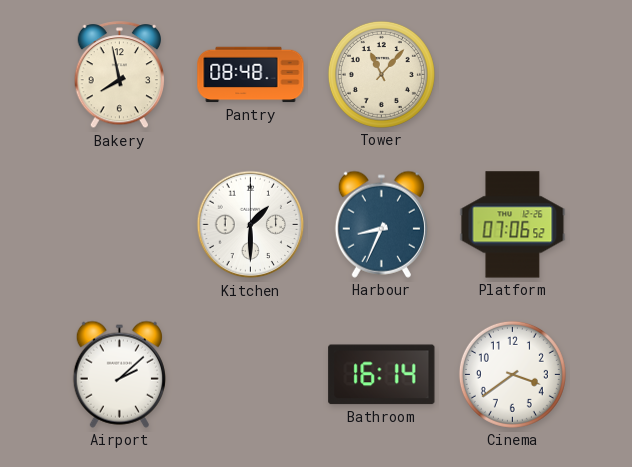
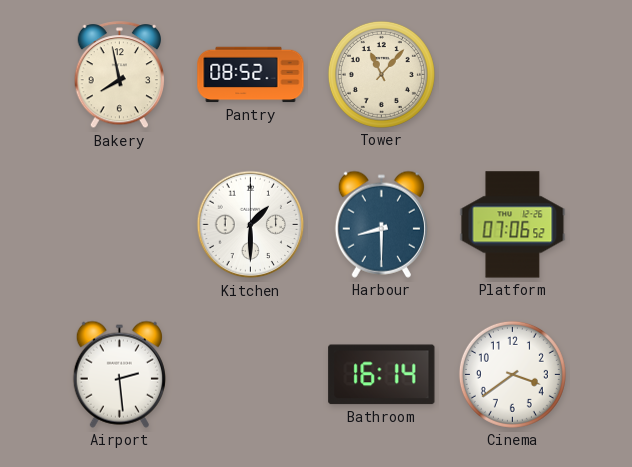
Pantry: 08:48 -> 08:52
Harbour: 8:34 -> 8:30
Airport: 2:08 -> 2:29
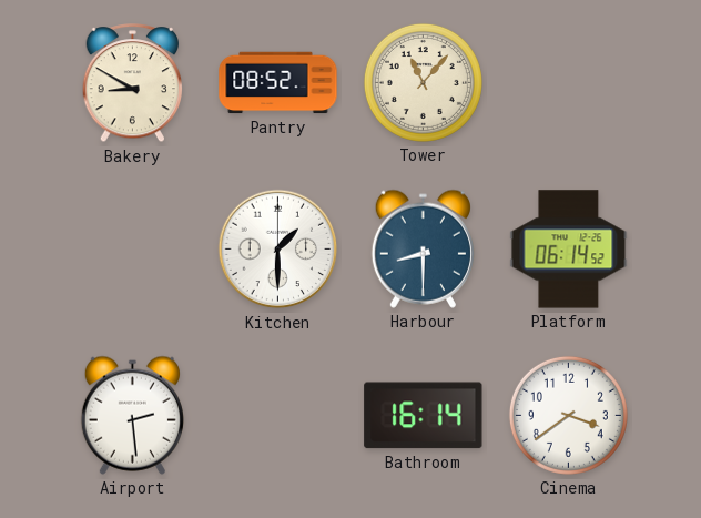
Bakery: 7:58 -> 8:50
Platform: 07:06 -> 06:14
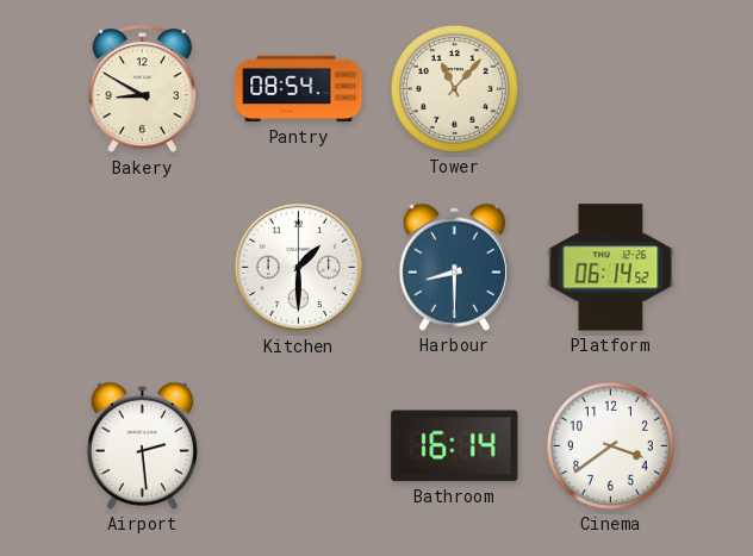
Pantry: 08:52 -> 08:54
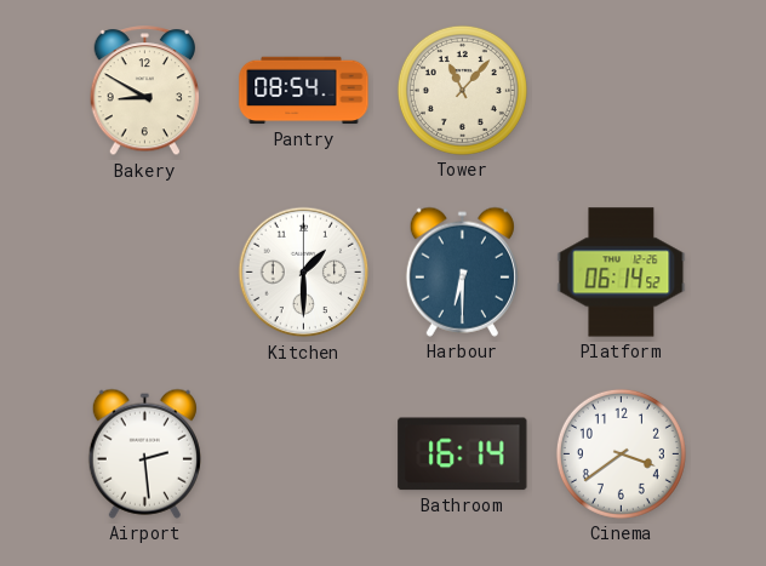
Harbour: 8:30 -> 6:30
